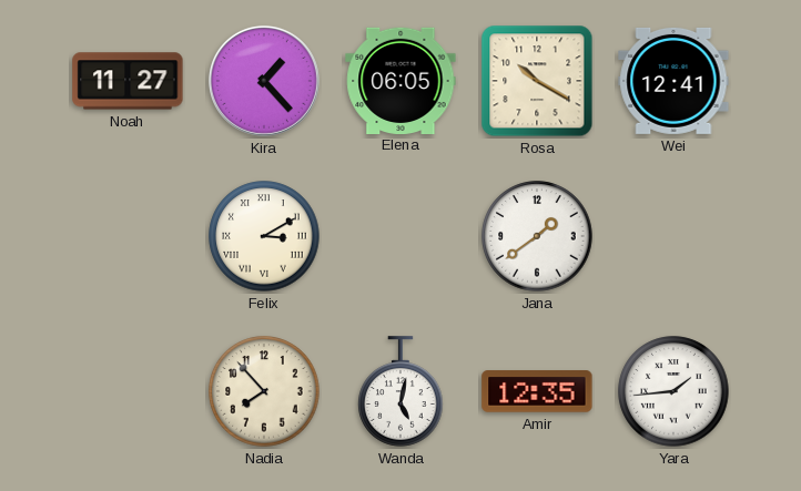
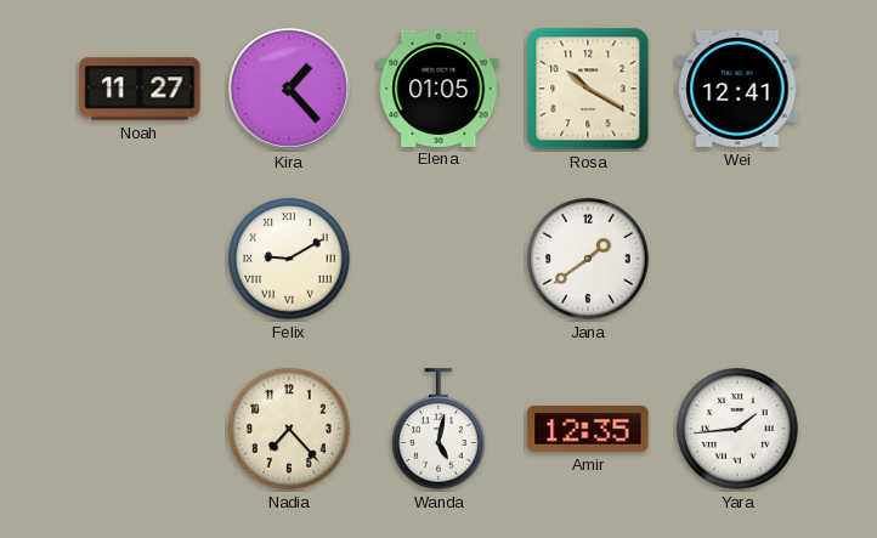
Elena: 06:05 -> 01:05
Felix: 3:10 -> 9:10
Nadia: 7:53 -> 7:23
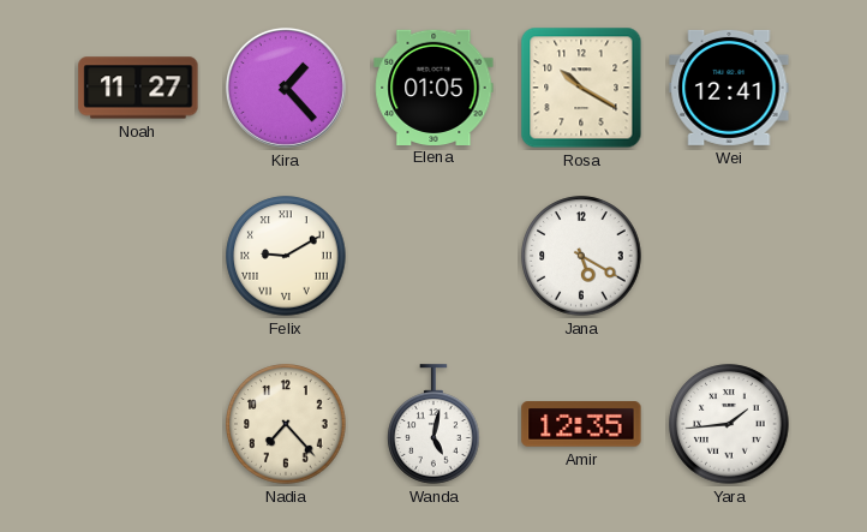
Jana: 1:39 -> 5:20
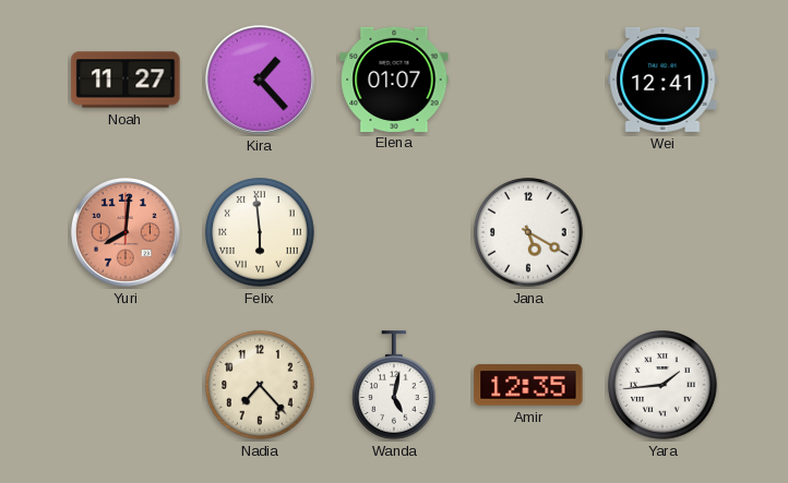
Elena: 01:05 -> 01:07
Rosa: 10:20 -> none
Yuri: none -> 8:01
Felix: 9:10 -> 5:59
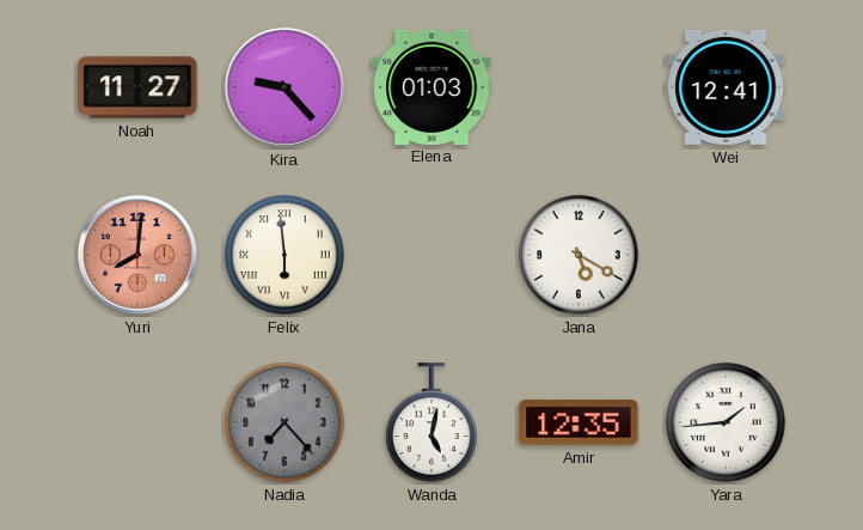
Kira: 1:23 -> 9:23
Elena: 01:07 -> 01:03
Nadia dial: cream -> grey
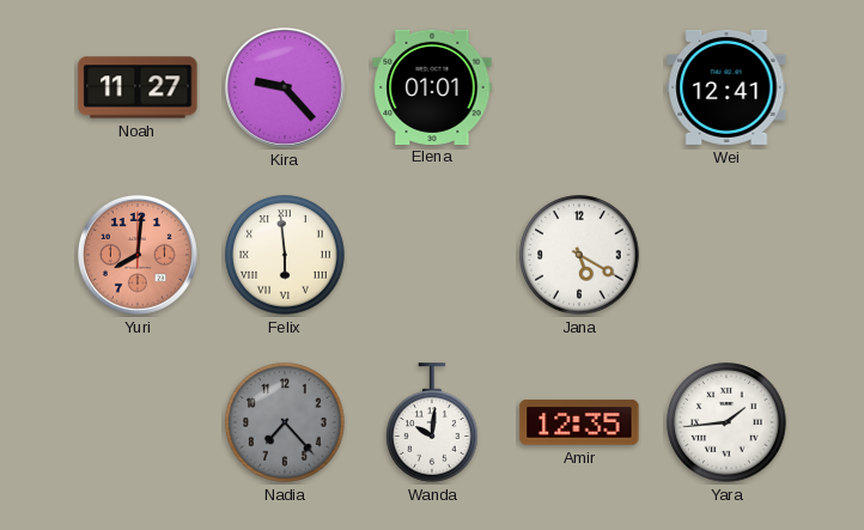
Elena: 01:03 -> 01:01
Wanda: 5:02 -> 10:01
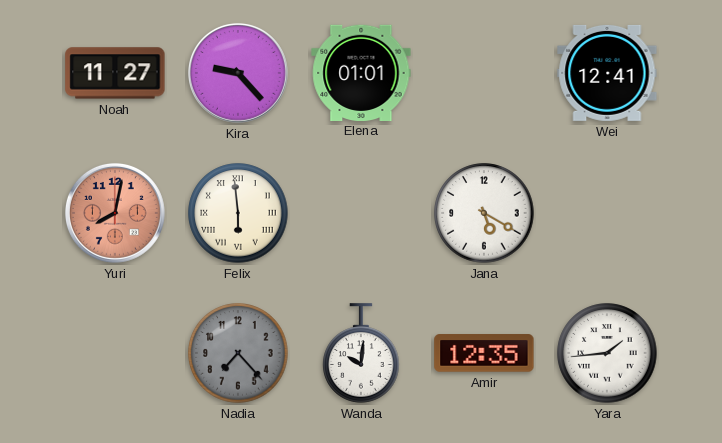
Yuri: 8:01 -> 8:02
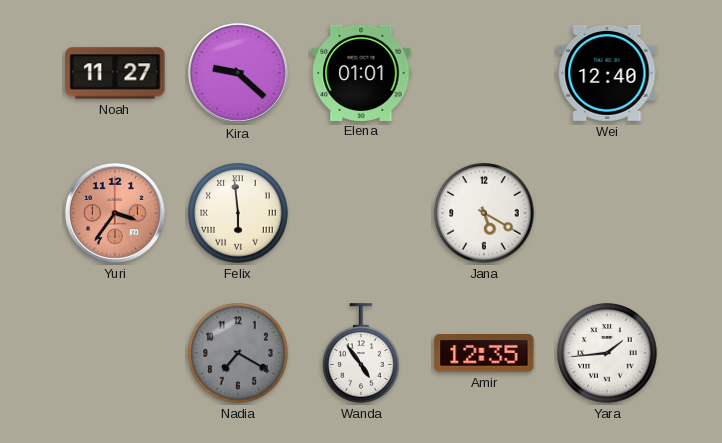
Kira: 9:23 -> 9:22
Wei: 12:41 -> 12:40
Yuri: 8:02 -> 3:36
Nadia: 7:23 -> 7:20
Wanda: 10:01 -> 4:54
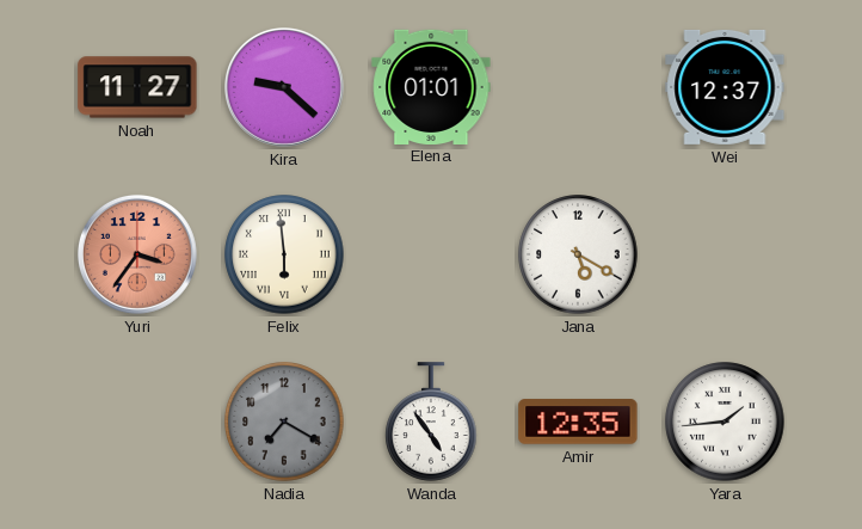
Wei: 12:40 -> 12:37
